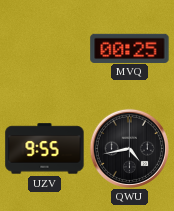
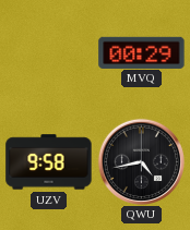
MVQ: 00:25 -> 00:29
UZV: 9:55 -> 9:58
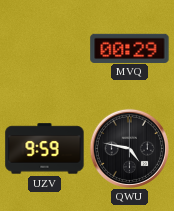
UZV: 9:58 -> 9:59
QWU: 4:43 -> 4:47
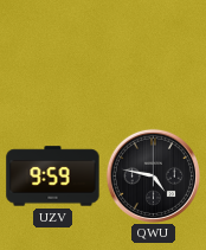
MVQ: 00:29 -> none
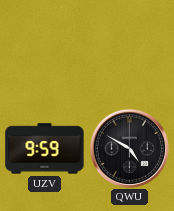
QWU: 4:47 -> 4:50
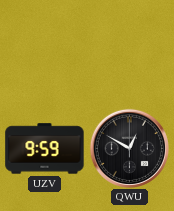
QWU: 4:50 -> 12:50
